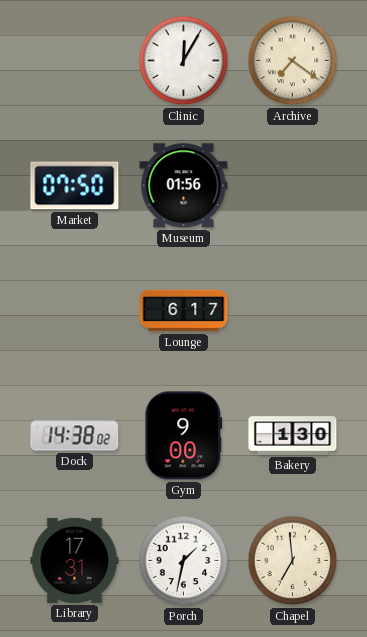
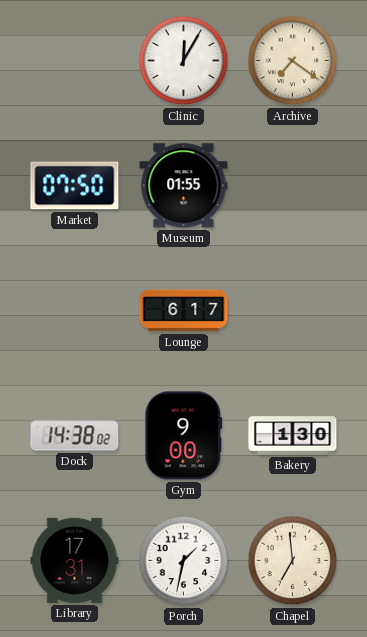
Museum: 01:56 -> 01:55
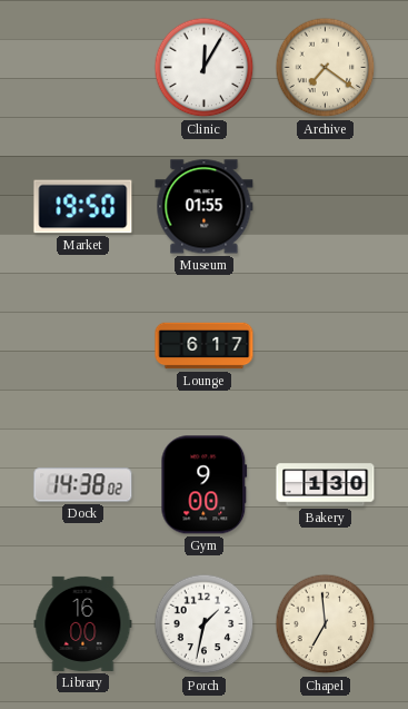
Market: 07:50 -> 19:50
Library: 17:31 -> 16:00
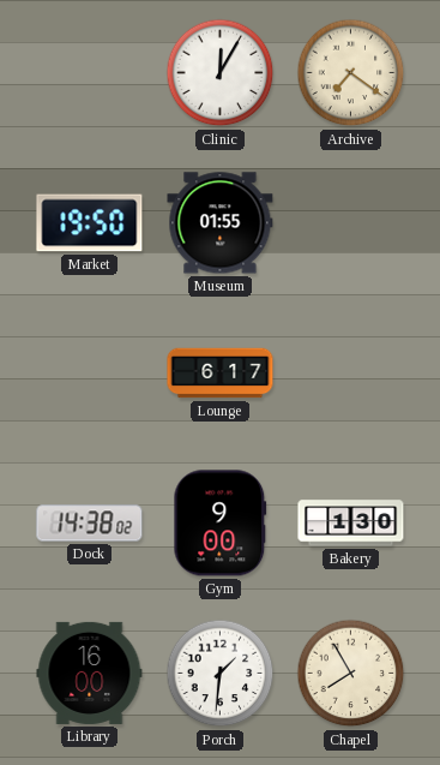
Porch: 1:32 -> 1:31
Chapel: 6:59 -> 7:55
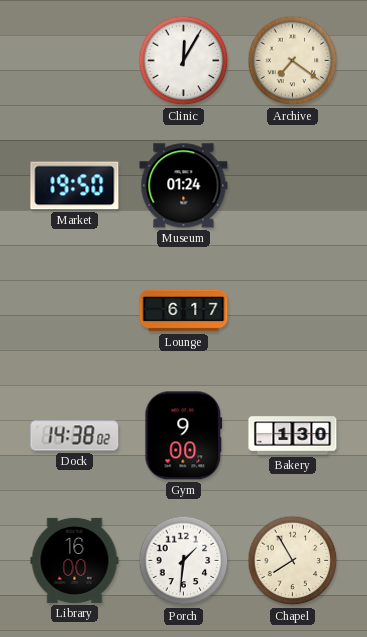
Museum: 01:55 -> 01:24
